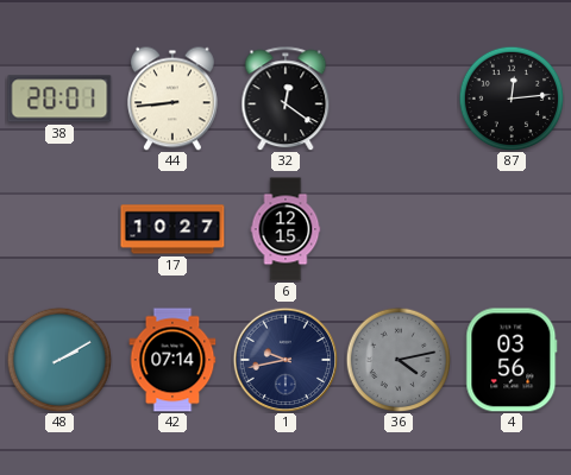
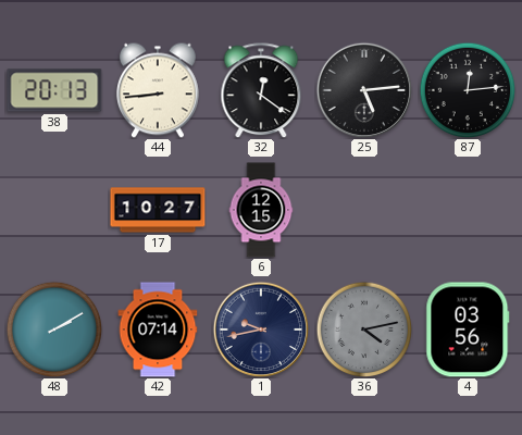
38: 20:01 -> 20:13
25: none -> 5:14
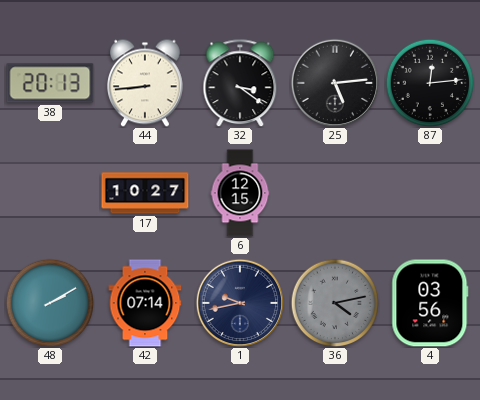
32: 12:21 -> 3:21
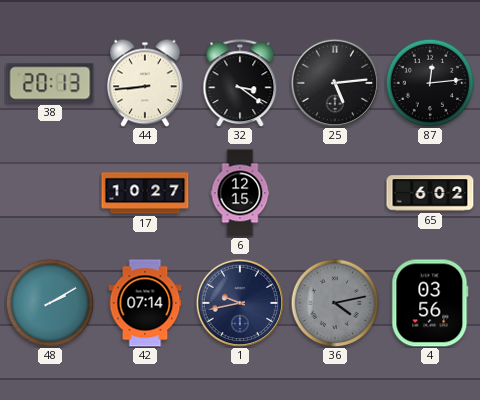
65: none -> 6:02
